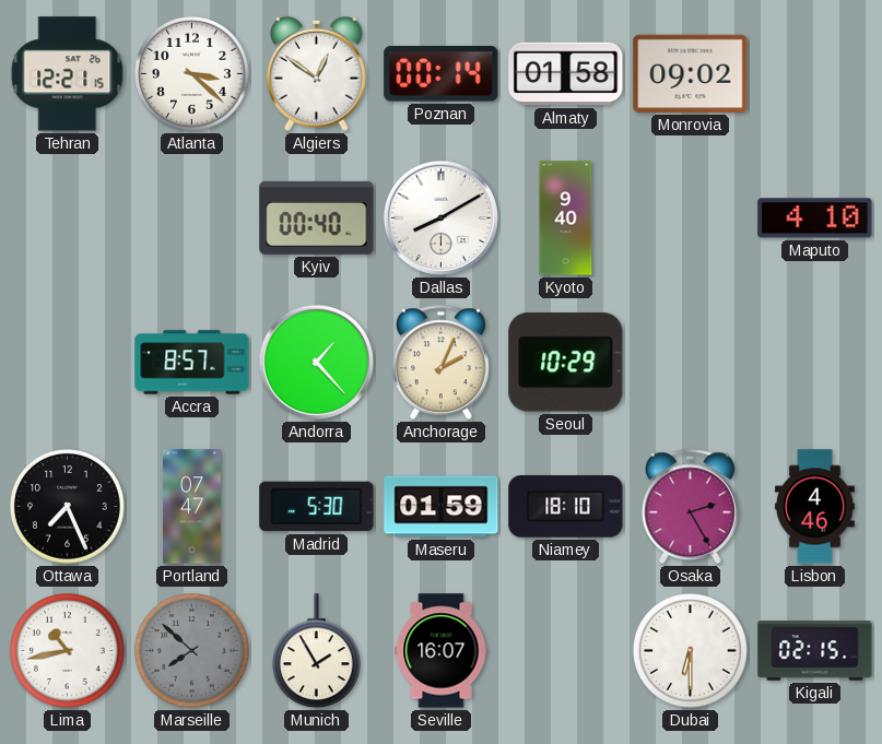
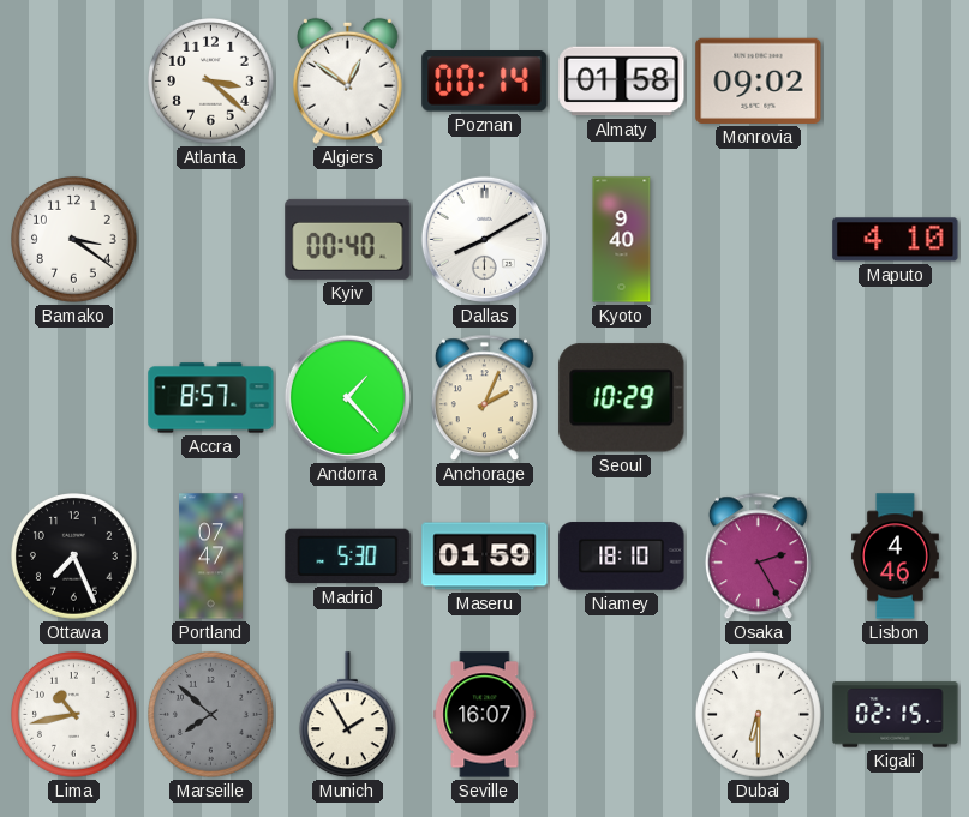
Tehran: 12:21 -> none
Bamako: none -> 3:21
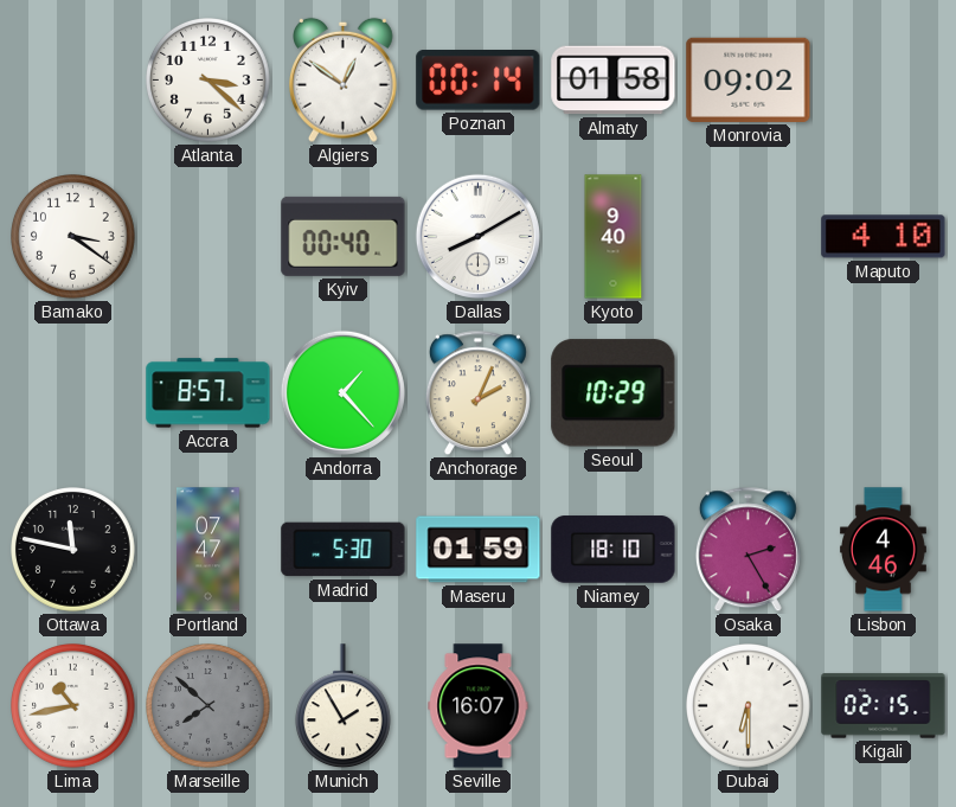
Ottawa: 7:26 -> 11:47
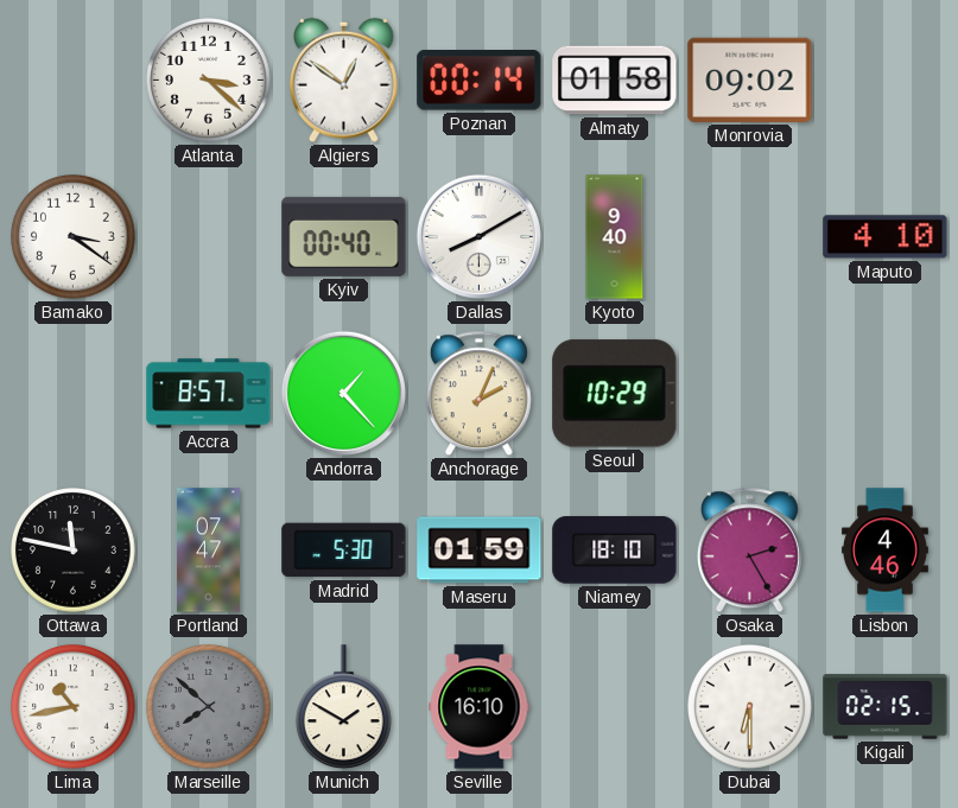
Munich: 1:55 -> 1:50
Seville: 16:07 -> 16:10
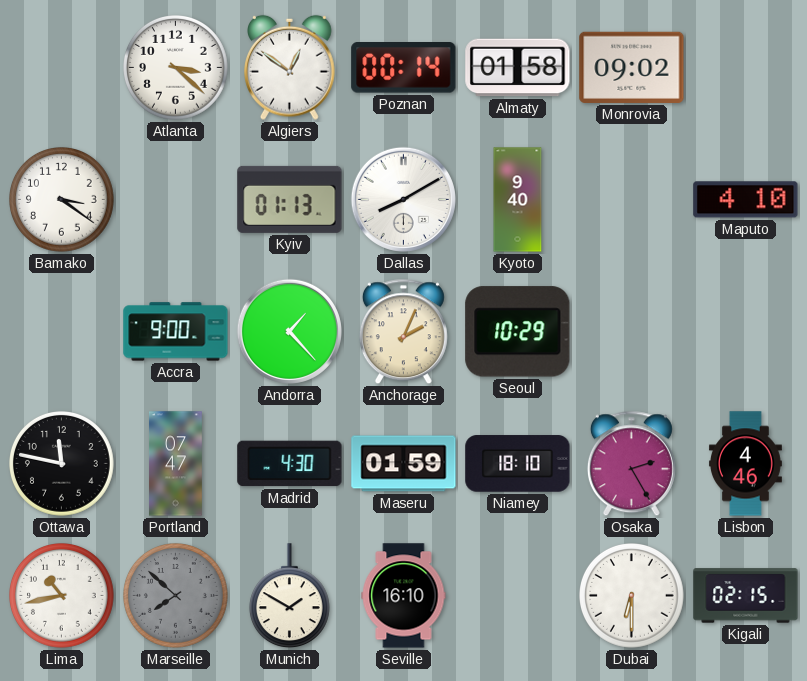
Kyiv: 00:40 -> 01:13
Accra: 8:57 -> 9:00
Madrid: 5:30 -> 4:30
